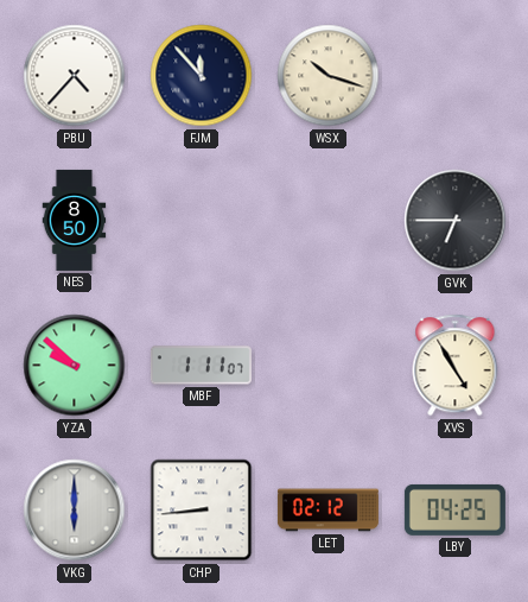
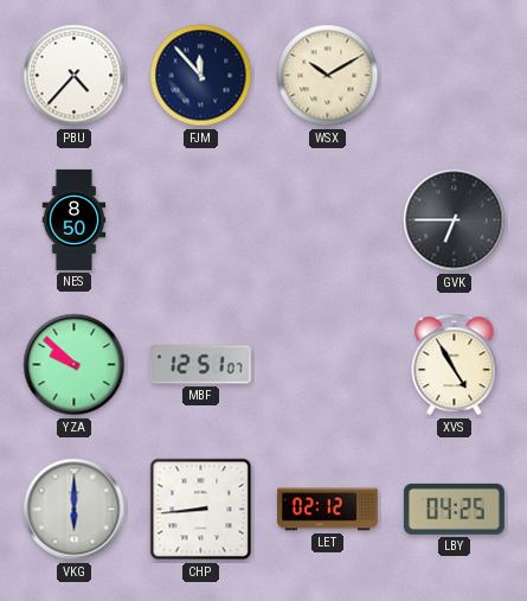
WSX: 10:18 -> 10:10
MBF: 1:11 -> 12:51
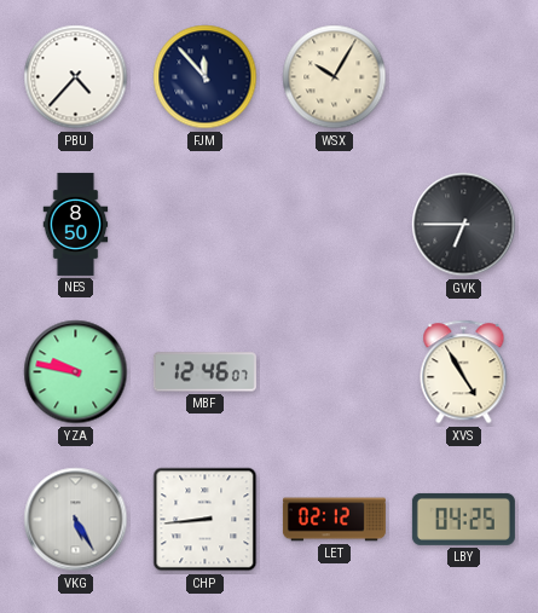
WSX: 10:10 -> 10:05
YZA: 9:52 -> 9:47
MBF: 12:51 -> 12:46
VKG: 6:00 -> 5:25
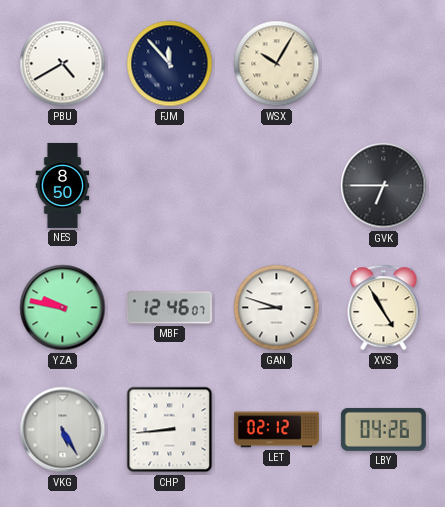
PBU: 4:37 -> 4:40
GAN: none -> 8:48
LBY: 04:25 -> 04:26
